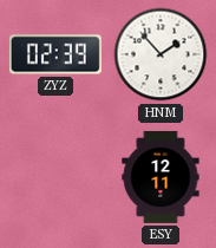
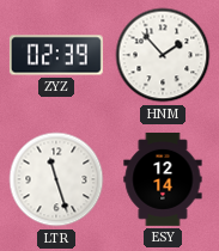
LTR: none -> 11:27
ESY: 12:11 -> 12:14
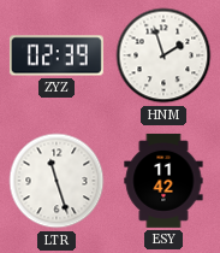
HNM: 1:53 -> 1:57
ESY: 12:14 -> 11:42
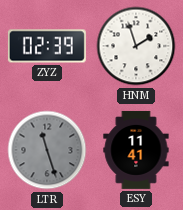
LTR dial: white -> grey
ESY: 11:42 -> 11:41
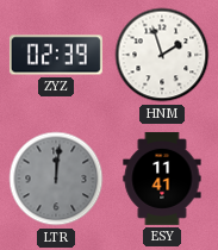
LTR: 11:27 -> 12:01
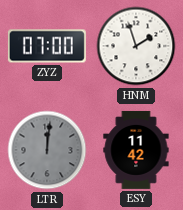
ZYZ: 02:39 -> 07:00
ESY: 11:41 -> 11:42
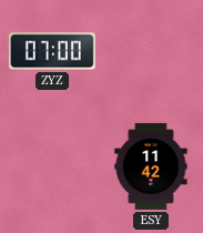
HNM: 1:57 -> none
LTR: 12:01 -> none
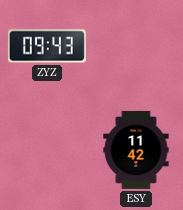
ZYZ: 07:00 -> 09:43
